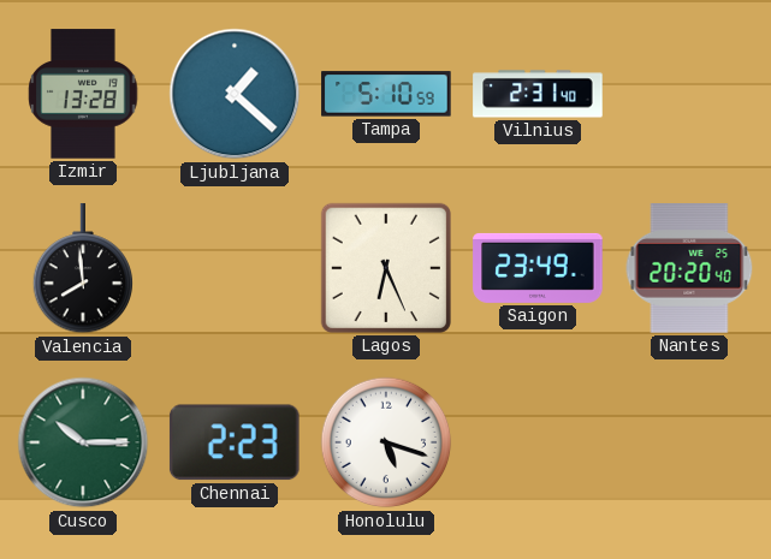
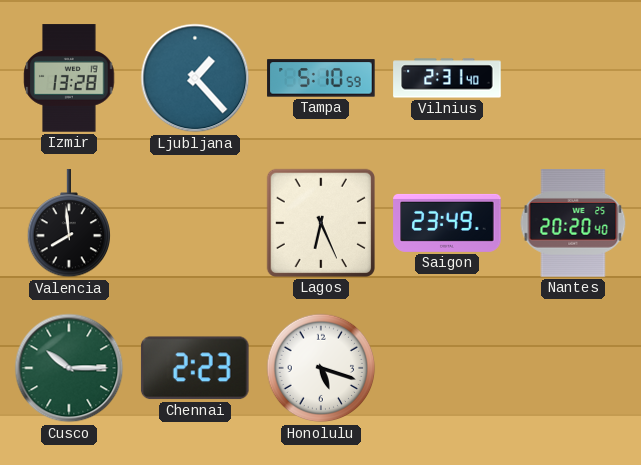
Ljubljana: 1:22 -> 1:23
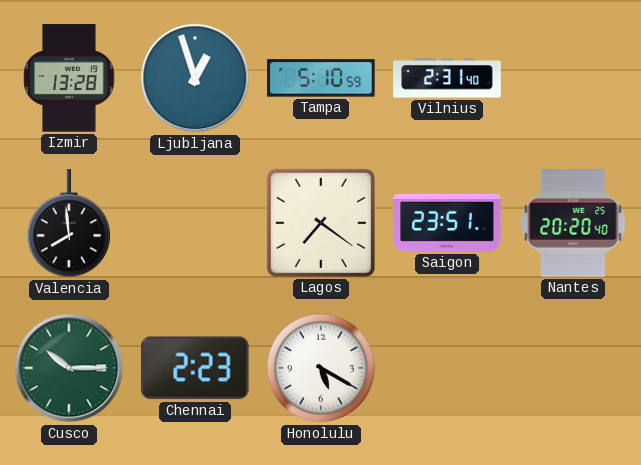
Ljubljana: 1:23 -> 12:57
Lagos: 6:26 -> 7:21
Saigon: 23:49 -> 23:51
Honolulu: 5:18 -> 5:20
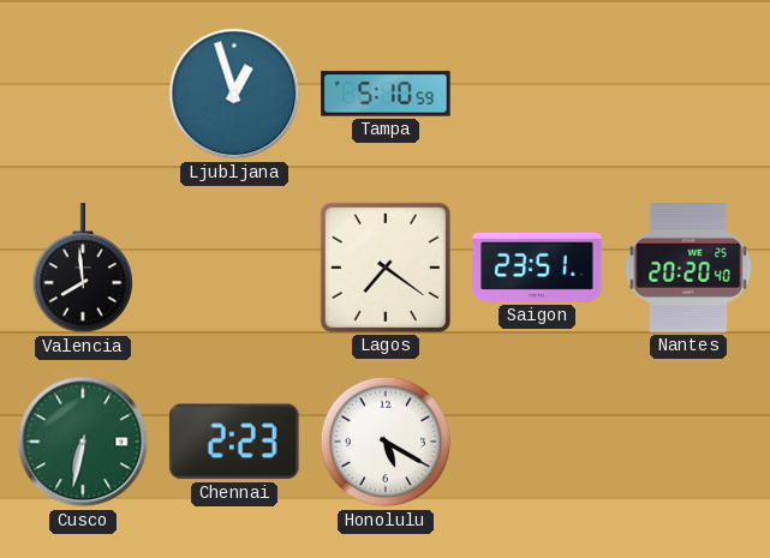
Izmir: 13:28 -> none
Vilnius: 2:31 -> none
Cusco: 10:15 -> 6:32
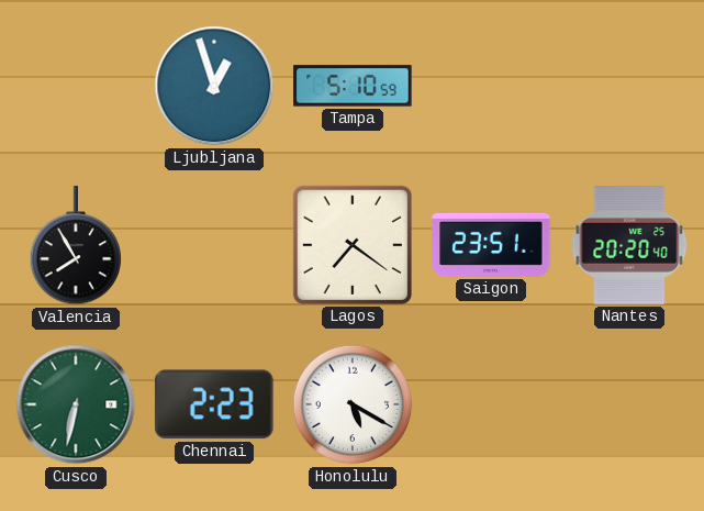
Valencia: 7:59 -> 7:55
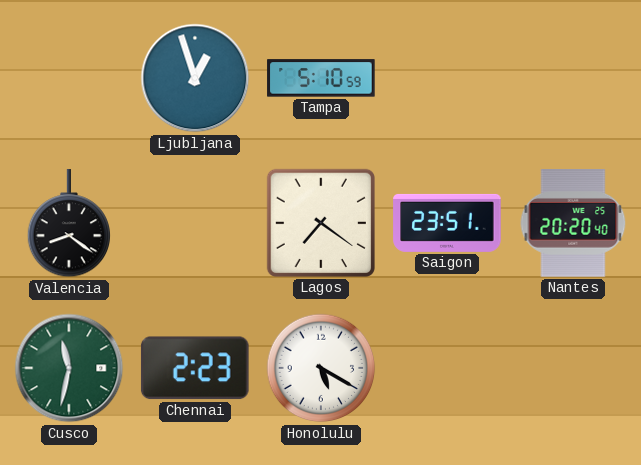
Valencia: 7:55 -> 8:21
Cusco: 6:32 -> 11:32
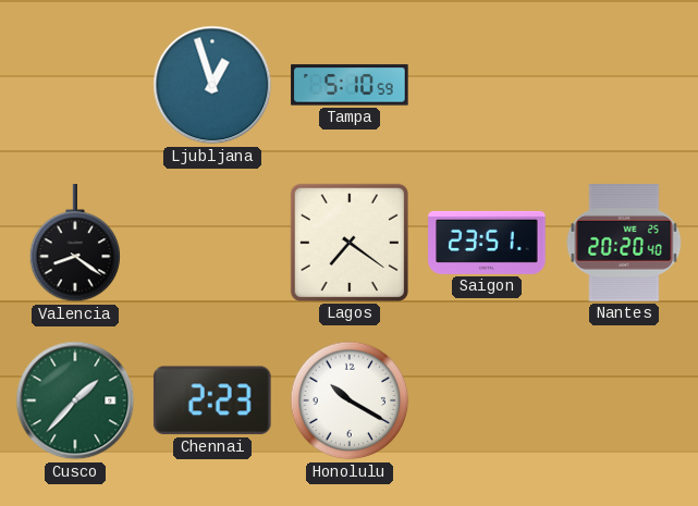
Cusco: 11:32 -> 1:37
Honolulu: 5:20 -> 10:20
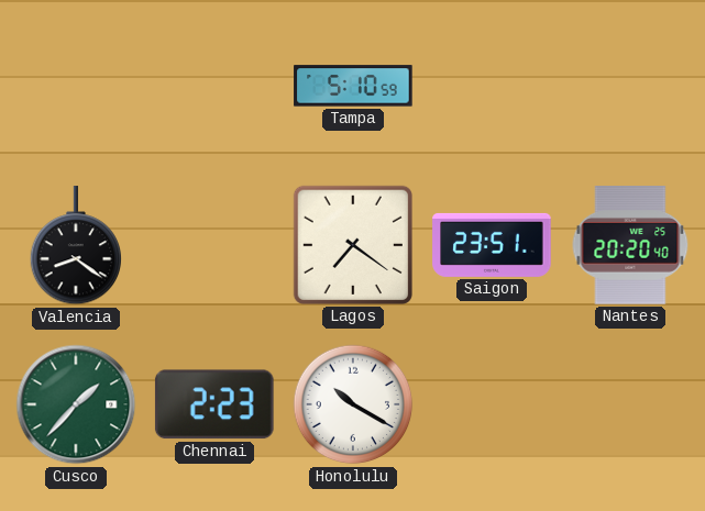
Ljubljana: 12:57 -> none
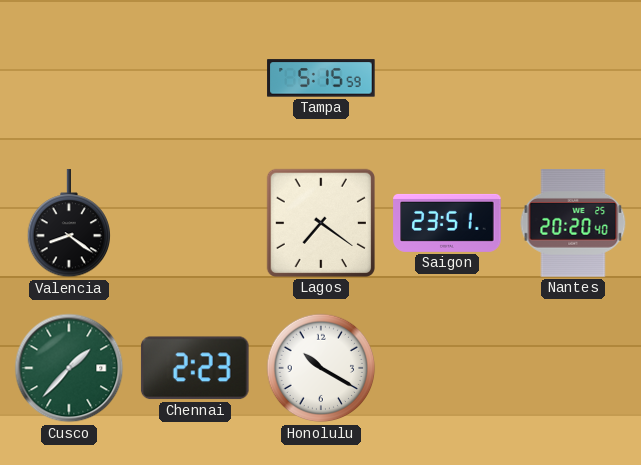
Tampa: 5:10 -> 5:15
